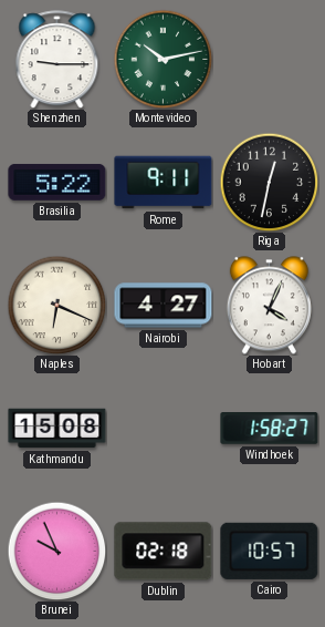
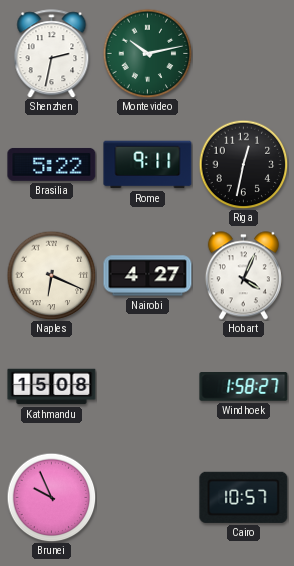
Shenzhen: 9:15 -> 2:32
Dublin: 02:18 -> none
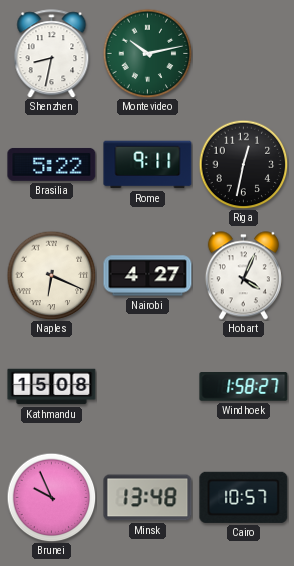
Shenzhen: 2:32 -> 8:32
Minsk: none -> 13:48
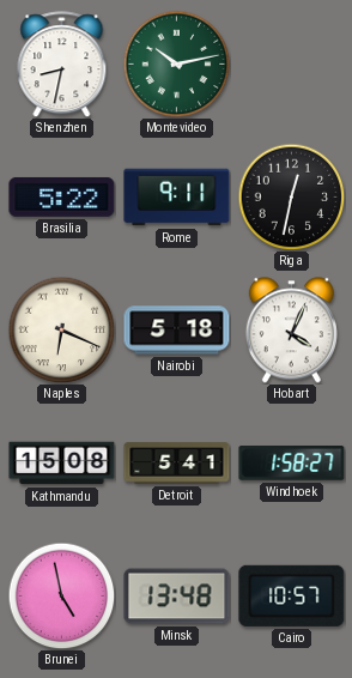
Nairobi: 4:27 -> 5:18
Detroit: none -> 5:41
Brunei: 9:56 -> 4:58
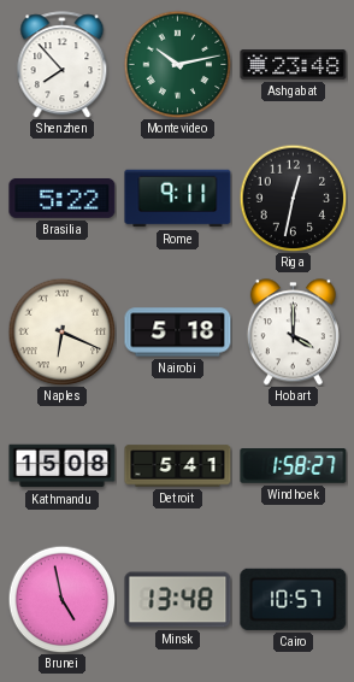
Shenzhen: 8:32 -> 7:53
Ashgabat: none -> 23:48
Hobart: 4:04 -> 4:00
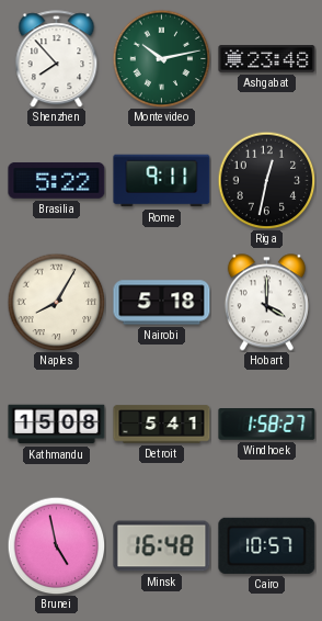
Naples: 6:19 -> 8:05
Minsk: 13:48 -> 16:48
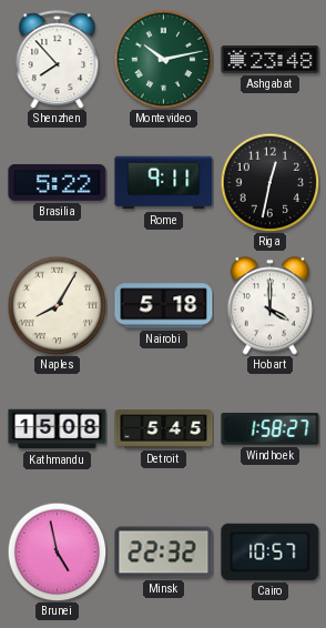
Detroit: 5:41 -> 5:45
Minsk: 16:48 -> 22:32
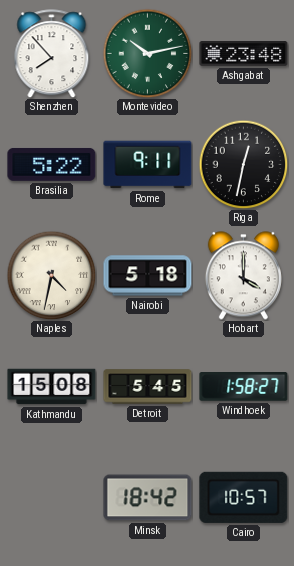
Naples: 8:05 -> 4:32
Brunei: 4:58 -> none
Minsk: 22:32 -> 18:42
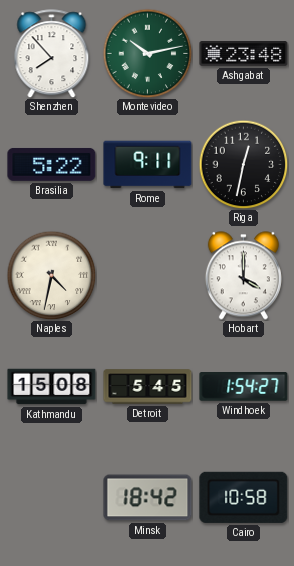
Nairobi: 5:18 -> none
Windhoek: 1:58 -> 1:54
Cairo: 10:57 -> 10:58
